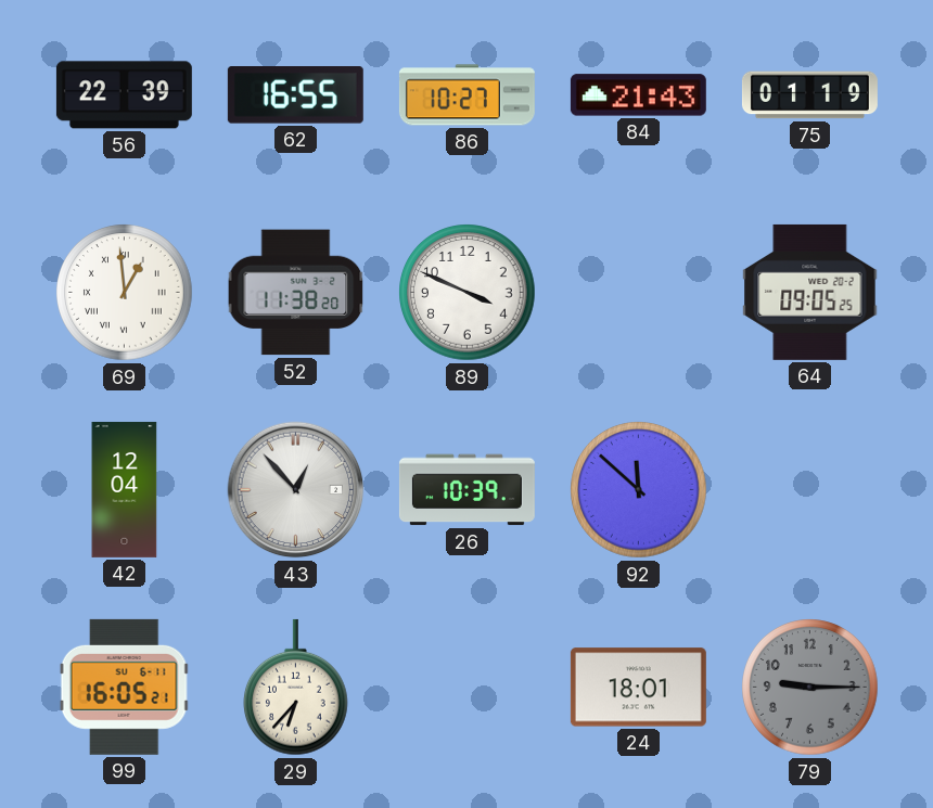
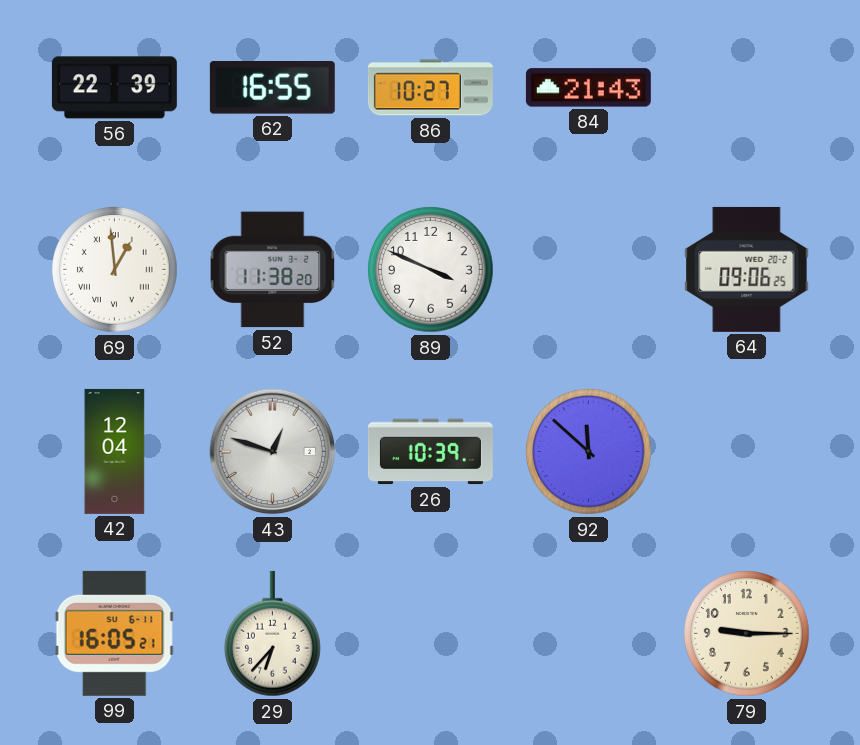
75: 01:19 -> none
64: 09:05 -> 09:06
43: 12:53 -> 12:48
24: 18:01 -> none
79 dial: grey -> cream
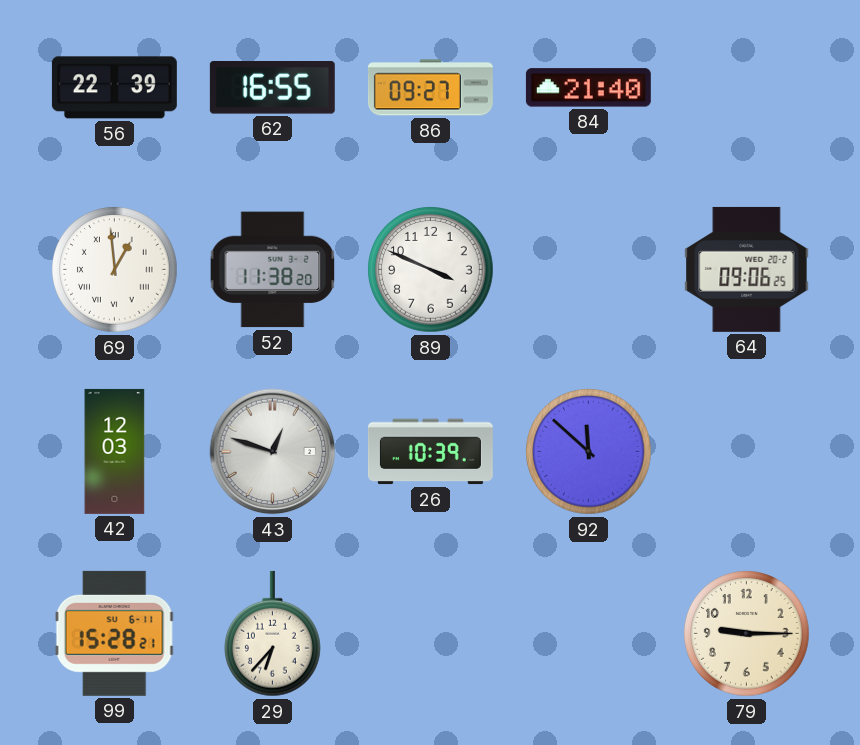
86: 10:27 -> 09:27
84: 21:43 -> 21:40
42: 12:04 -> 12:03
99: 16:05 -> 15:28
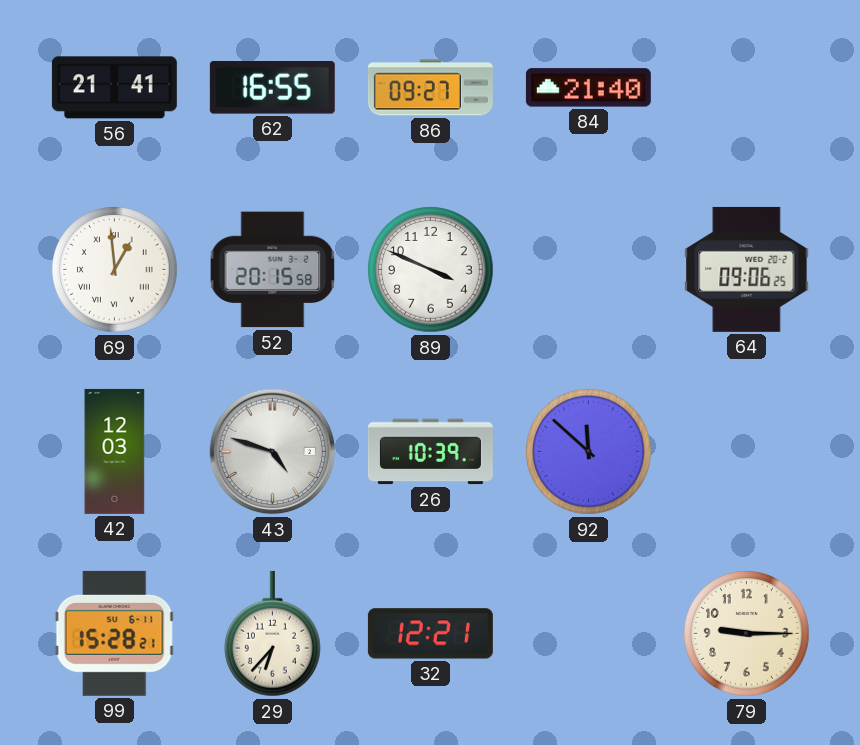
56: 22:39 -> 21:41
52: 11:38 -> 20:15
43: 12:48 -> 4:48
32: none -> 12:21
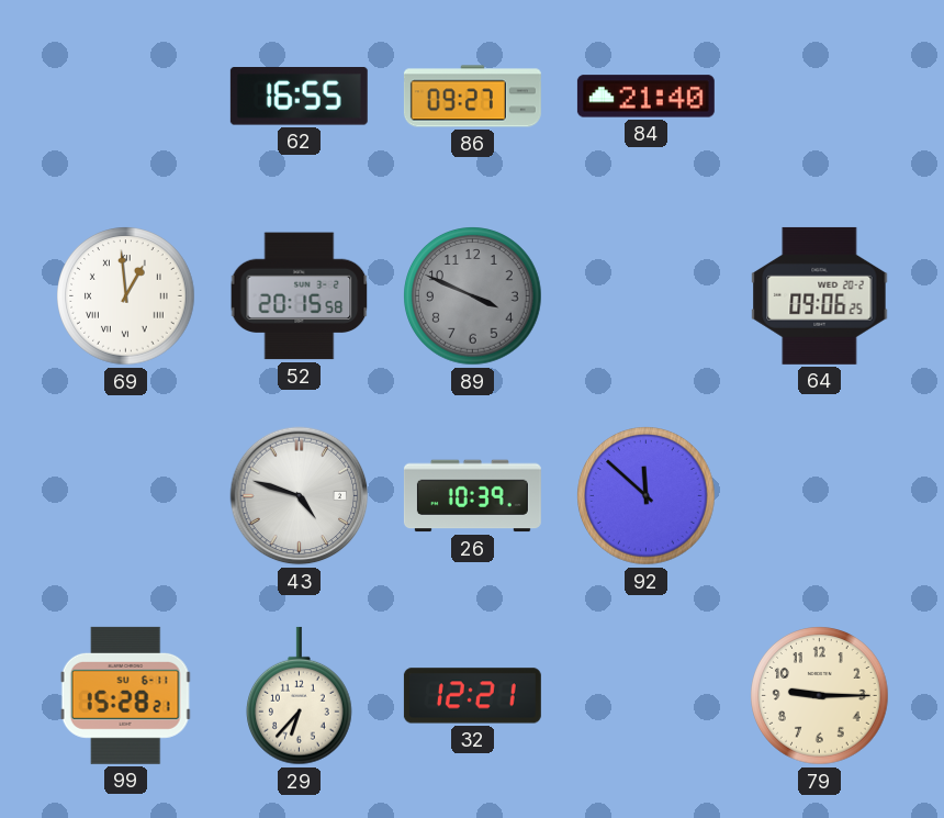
56: 21:41 -> none
89 dial: white -> grey
42: 12:03 -> none
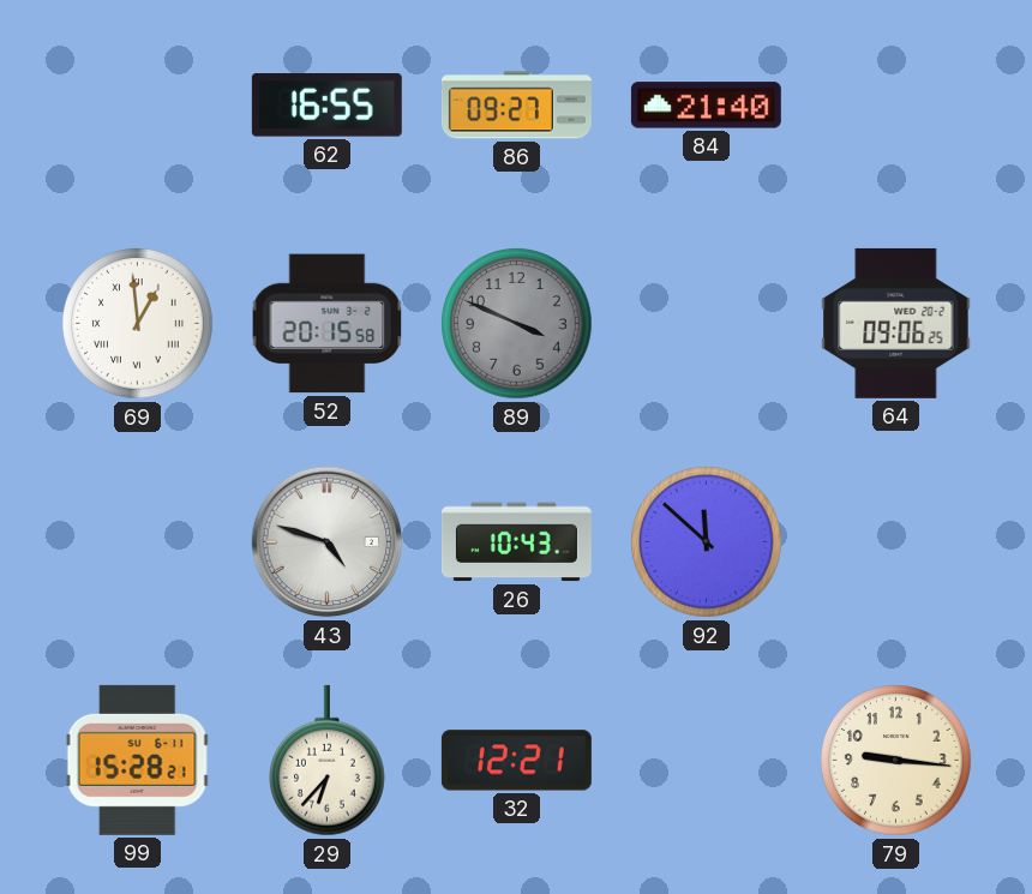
26: 10:39 -> 10:43
79: 9:15 -> 9:16
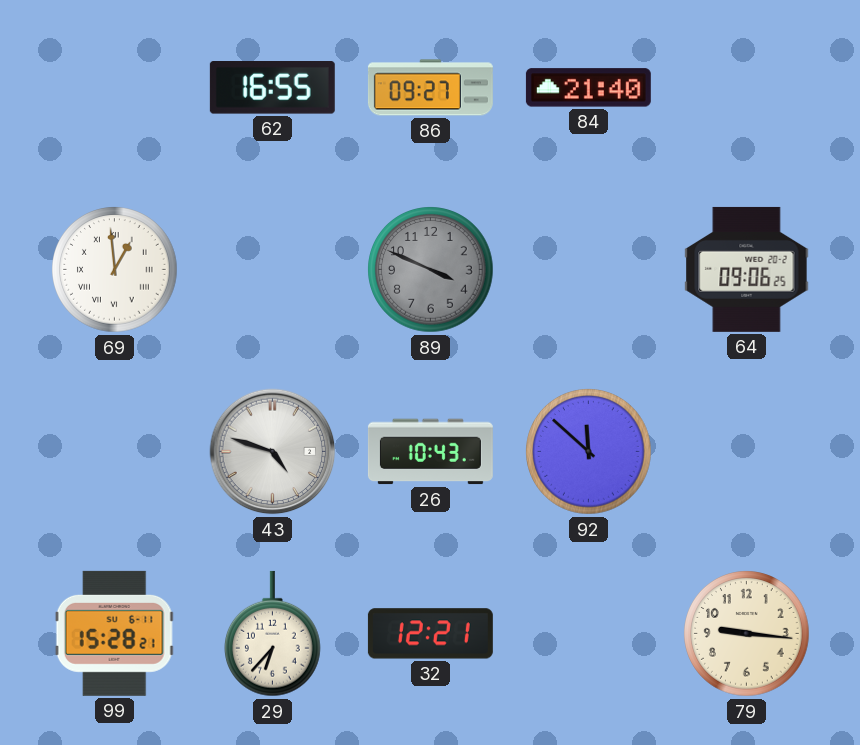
52: 20:15 -> none
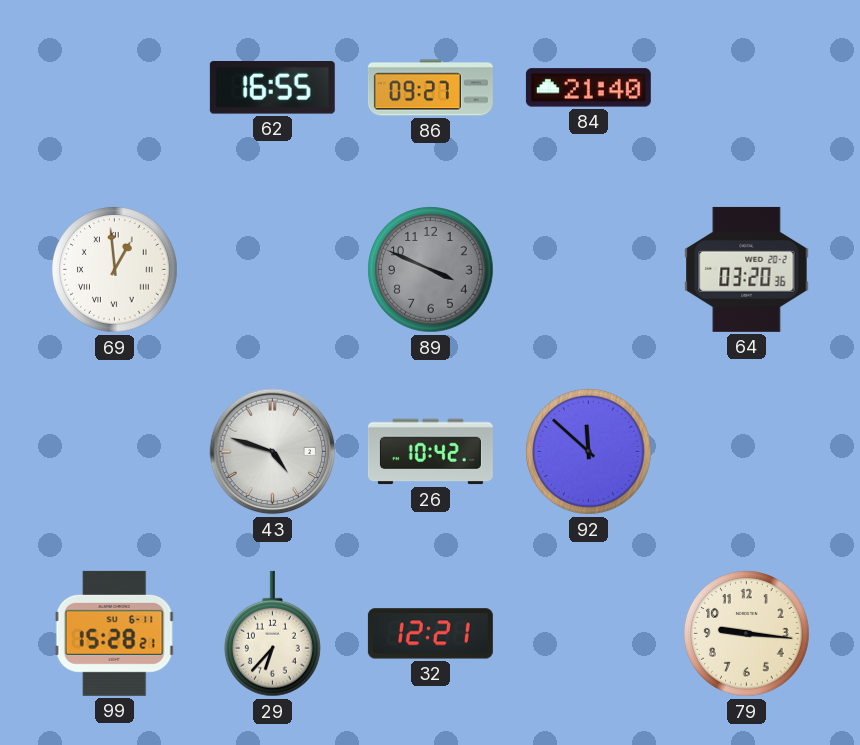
64: 09:06 -> 03:20
26: 10:43 -> 10:42
